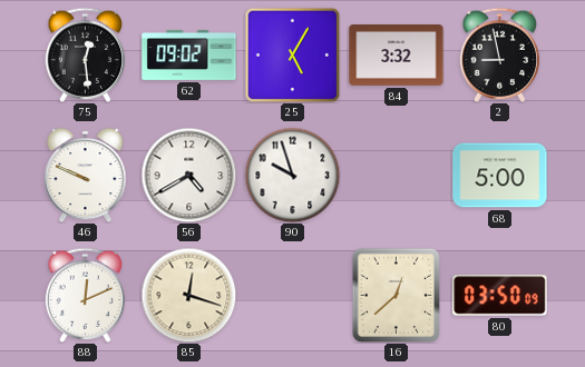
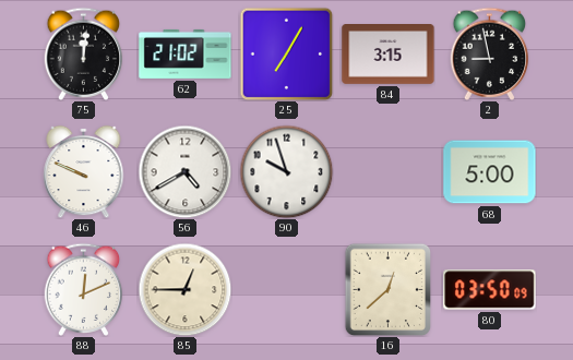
75: 12:29 -> 12:01
62: 09:02 -> 21:02
25: 5:05 -> 7:05
84: 3:32 -> 3:15
85: 12:18 -> 12:45
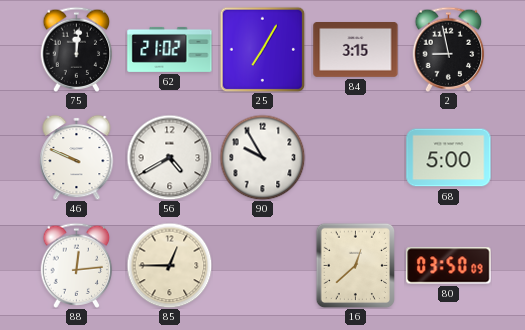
90: 9:57 -> 9:55
88: 12:11 -> 12:14
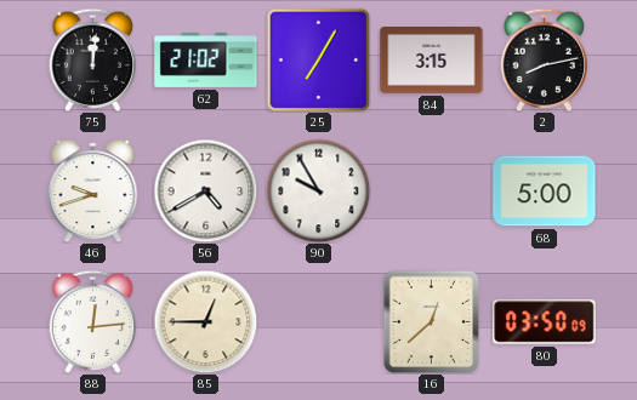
2: 8:58 -> 8:13
46: 9:49 -> 9:42
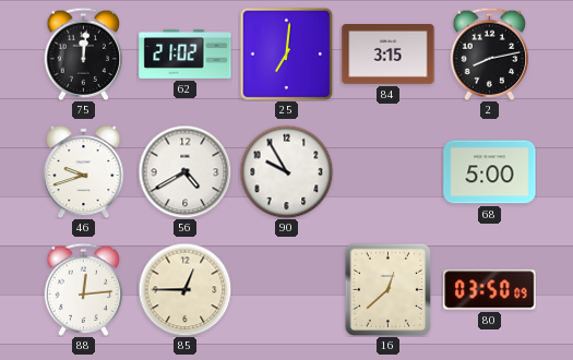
25: 7:05 -> 7:01
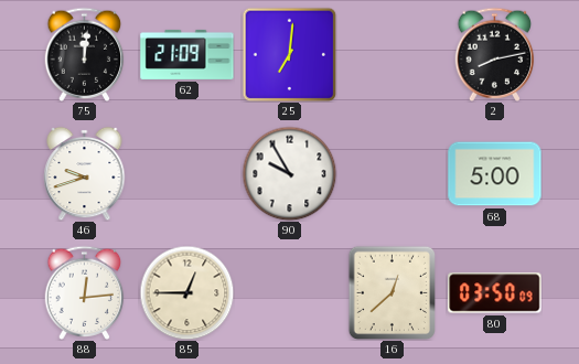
62: 21:02 -> 21:09
84: 3:15 -> none
56: 4:40 -> none
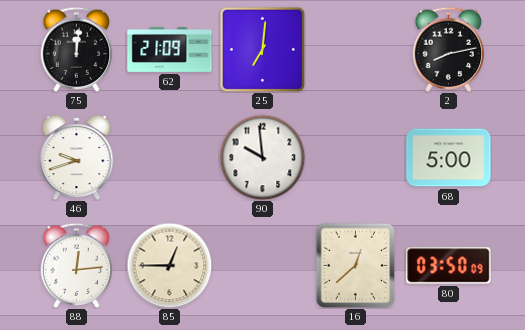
90: 9:55 -> 9:59
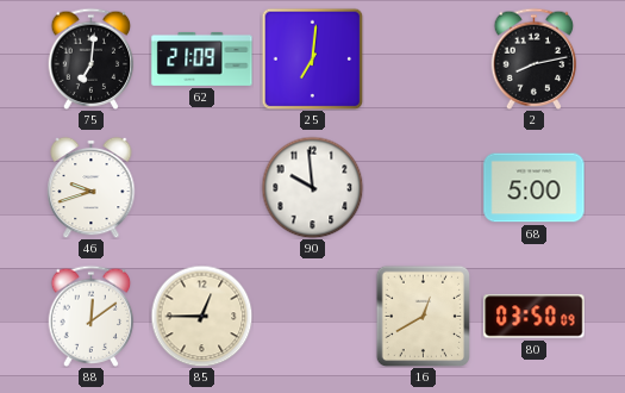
75: 12:01 -> 7:01
88: 12:14 -> 12:09
16: 12:38 -> 12:40
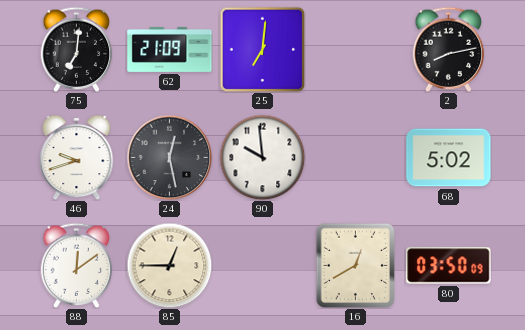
24: none -> 12:28
68: 5:00 -> 5:02
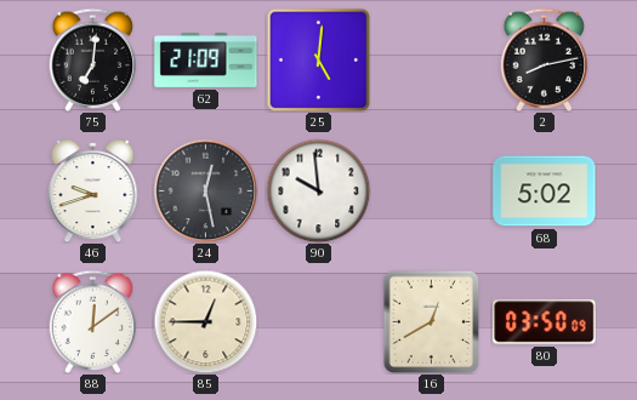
25: 7:01 -> 5:01
